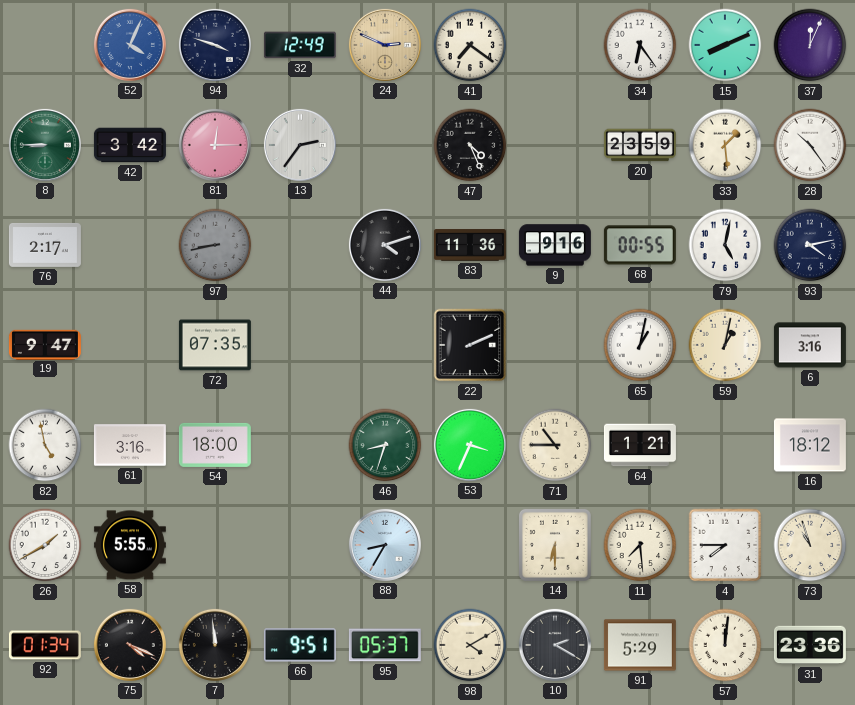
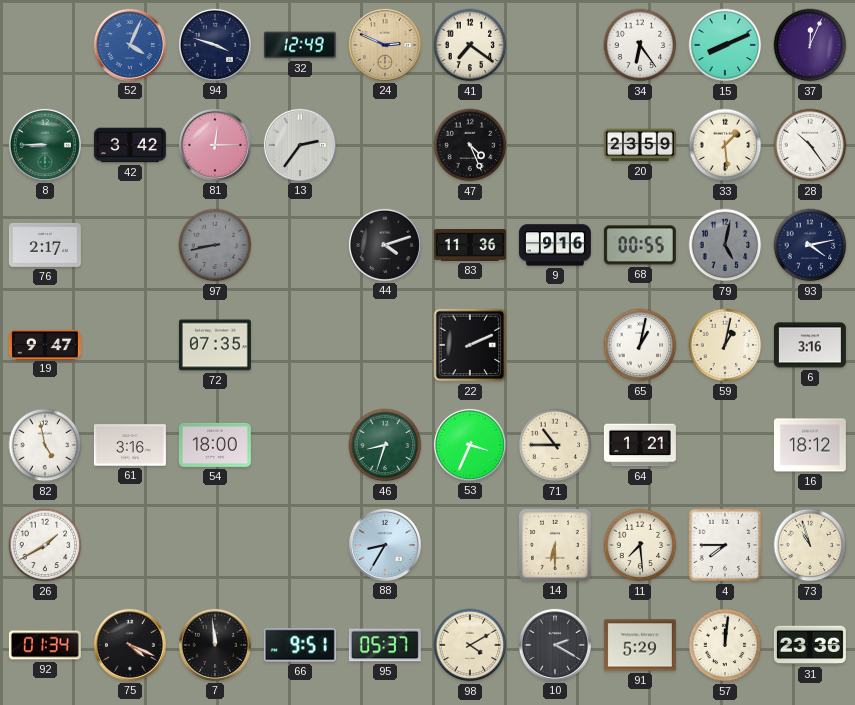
79 dial: white -> grey
58: 5:55 -> none
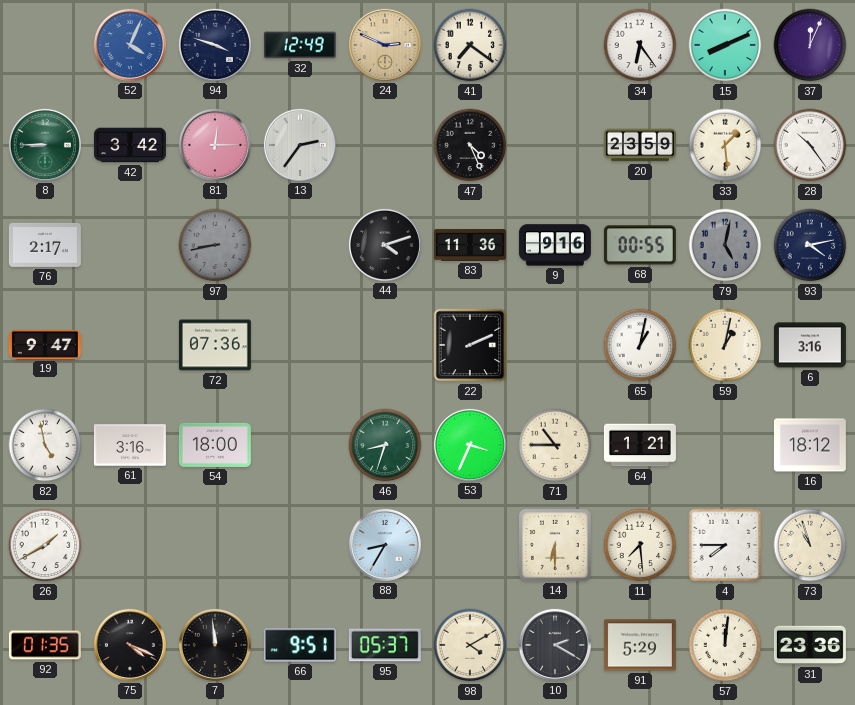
72: 07:35 -> 07:36
92: 01:34 -> 01:35
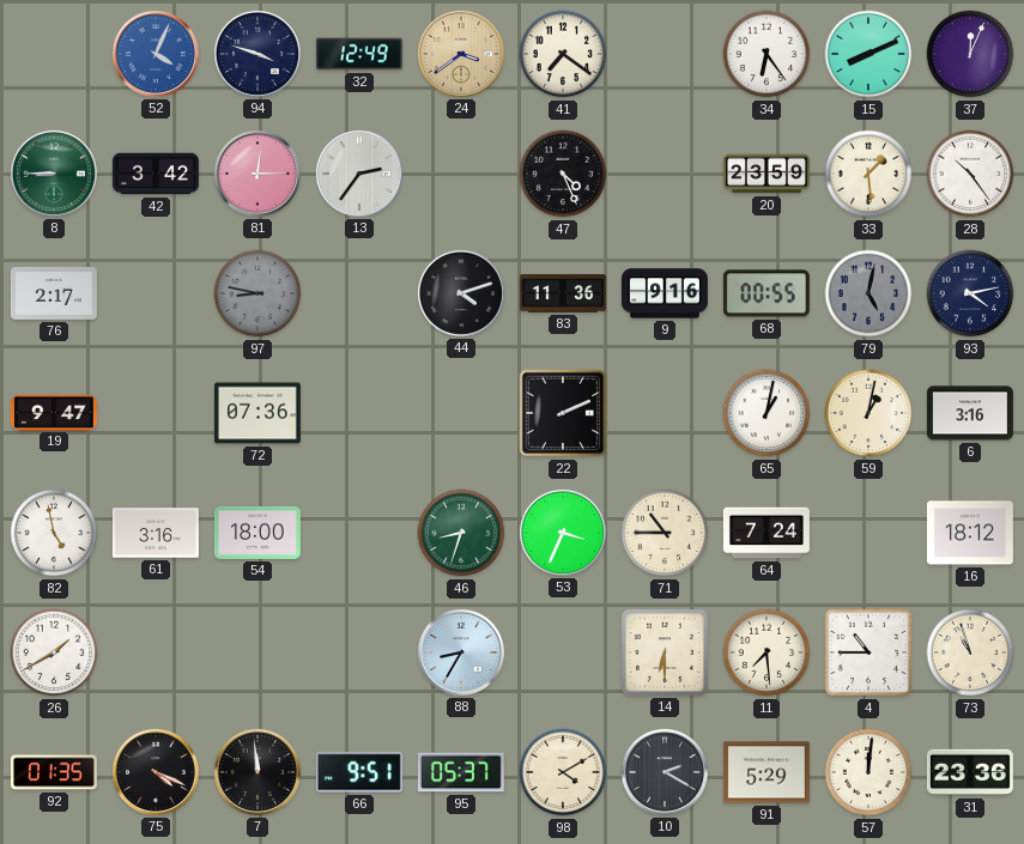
24: 2:49 -> 3:39
97: 8:43 -> 8:47
64: 1:21 -> 7:24
4: 7:45 -> 10:45
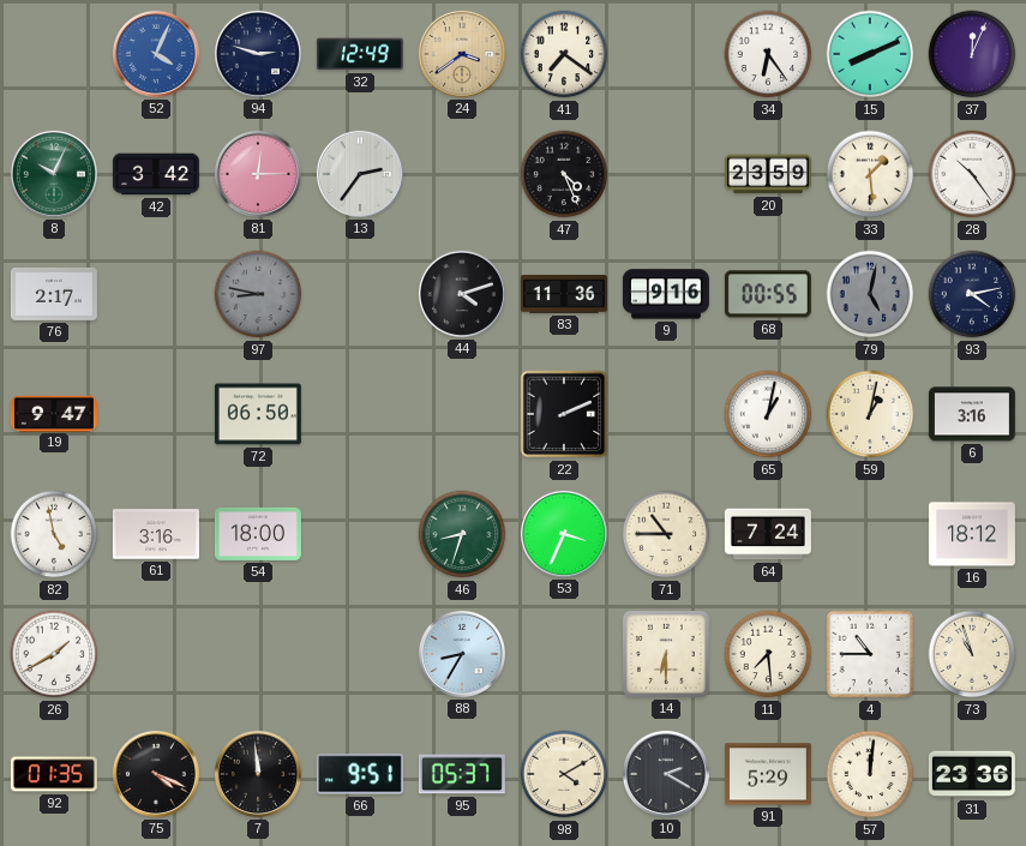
94: 3:48 -> 2:48
8: 8:45 -> 10:04
72: 07:36 -> 06:50
